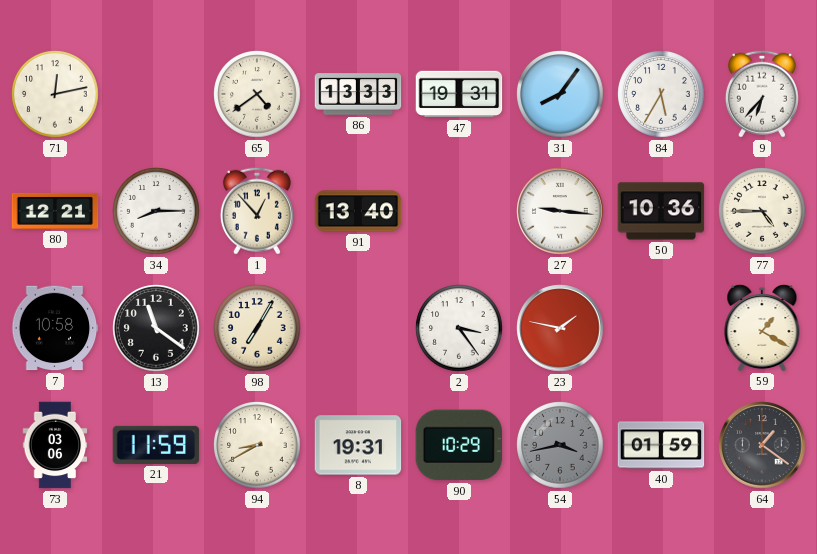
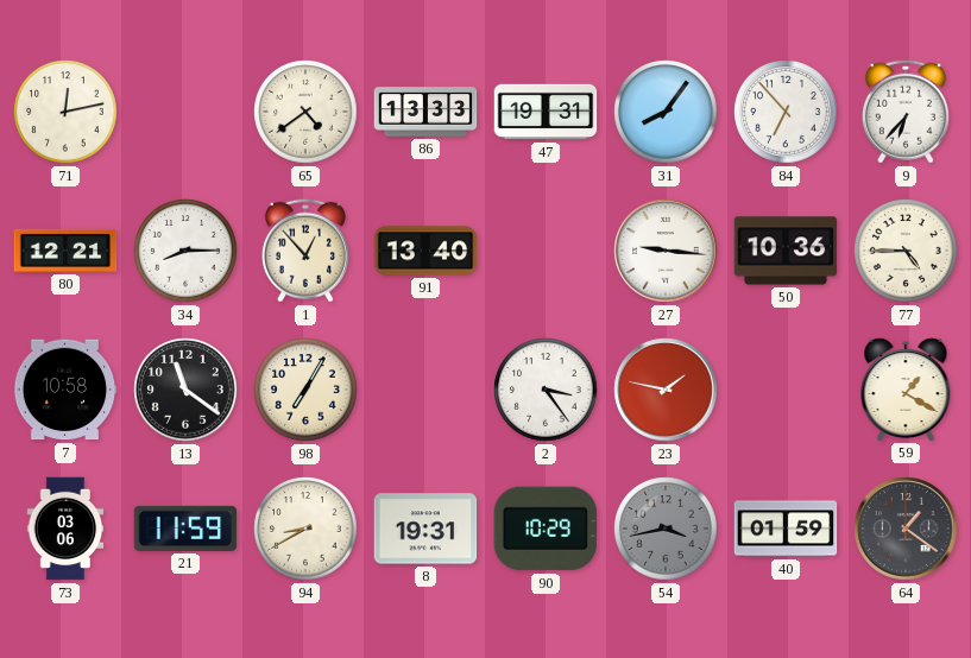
84: 5:35 -> 6:53
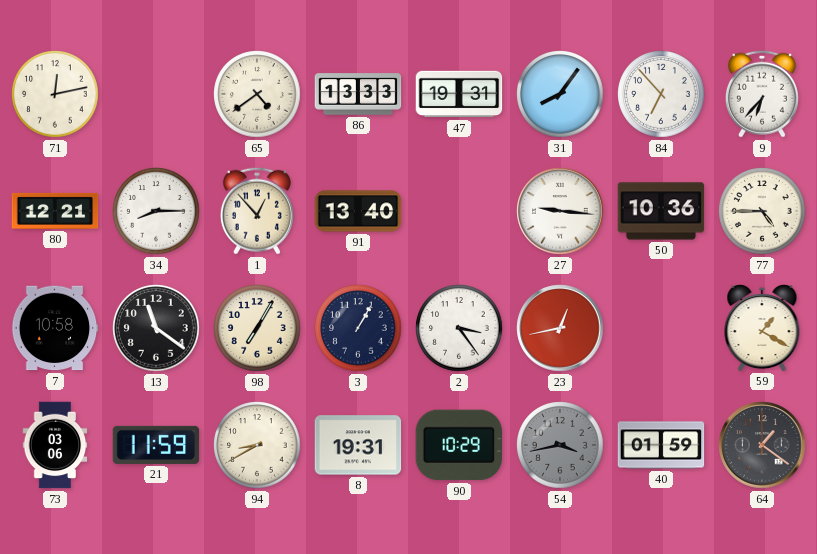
3: none -> 1:05
23: 1:47 -> 12:43
